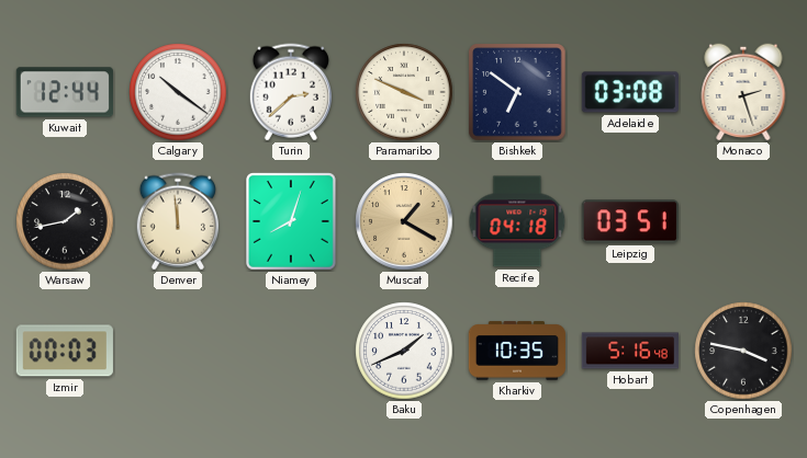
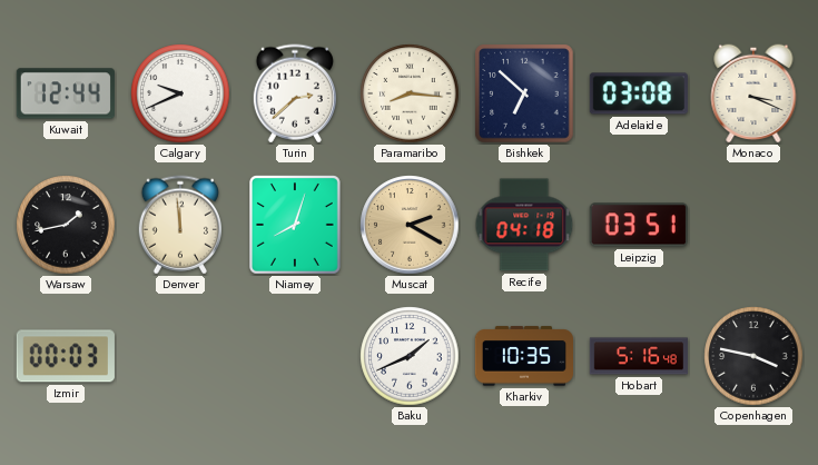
Calgary: 10:21 -> 9:41
Paramaribo: 3:49 -> 8:16
Bishkek: 6:51 -> 6:52
Monaco: 2:27 -> 3:19
Muscat: 1:20 -> 2:20
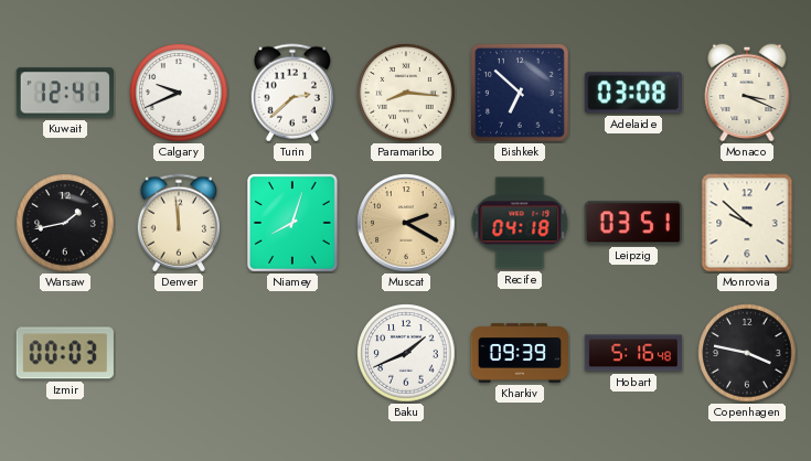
Kuwait: 12:44 -> 12:41
Monrovia: none -> 9:52
Kharkiv: 10:35 -> 09:39
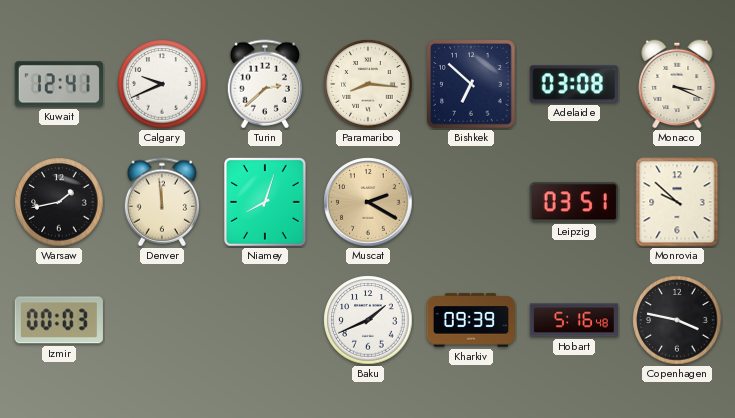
Recife: 04:18 -> none
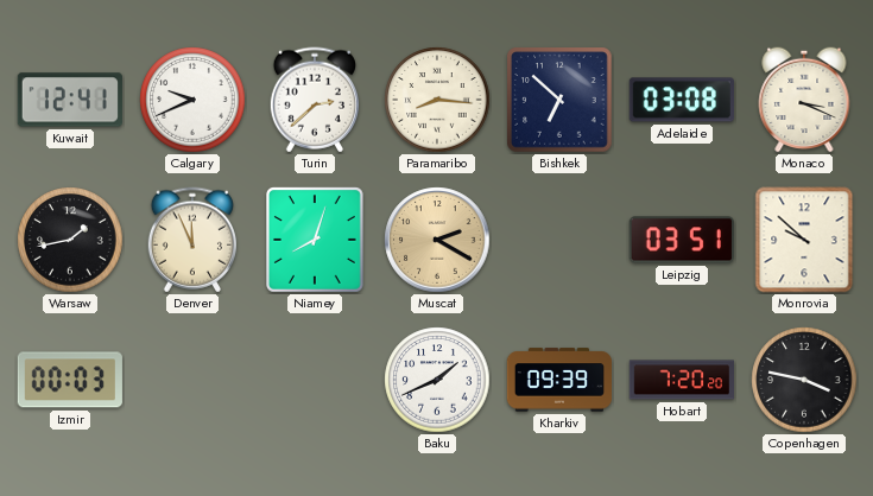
Denver: 11:59 -> 11:56
Hobart: 5:16 -> 7:20
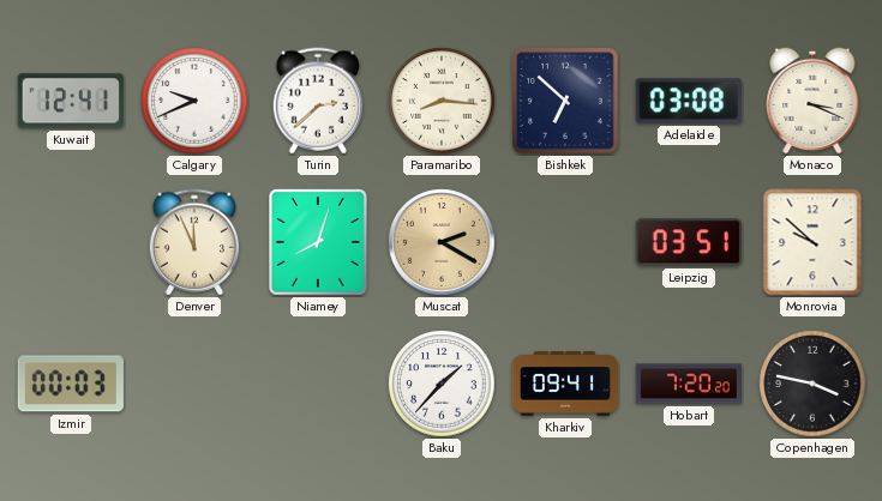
Warsaw: 1:43 -> none
Baku: 1:41 -> 1:37
Kharkiv: 09:39 -> 09:41
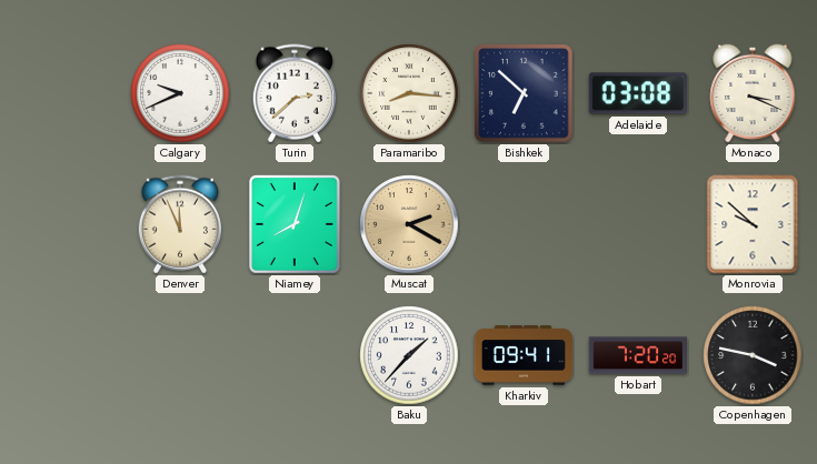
Kuwait: 12:41 -> none
Leipzig: 03:51 -> none
Izmir: 00:03 -> none
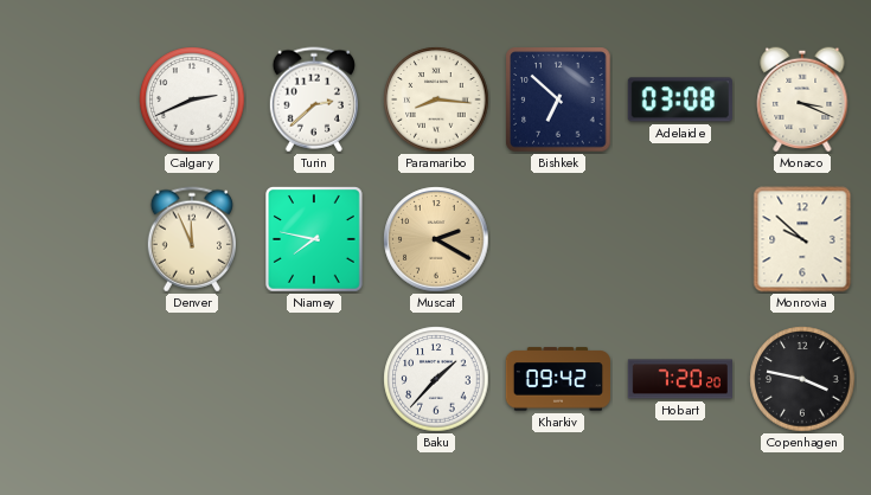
Calgary: 9:41 -> 2:41
Niamey: 8:03 -> 7:47
Kharkiv: 09:41 -> 09:42
